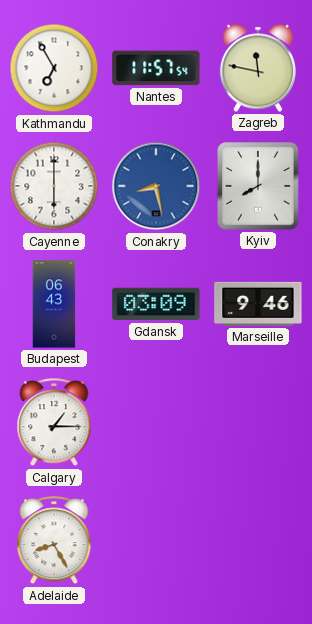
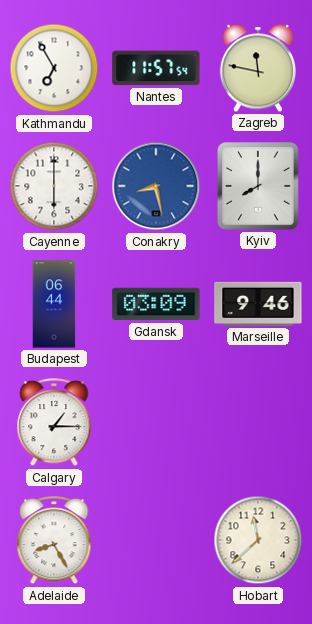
Budapest: 06:43 -> 06:44
Hobart: none -> 11:38
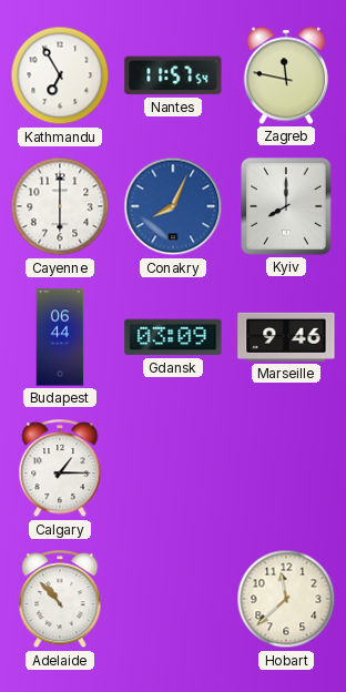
Conakry: 8:28 -> 8:04
Adelaide: 8:25 -> 10:53
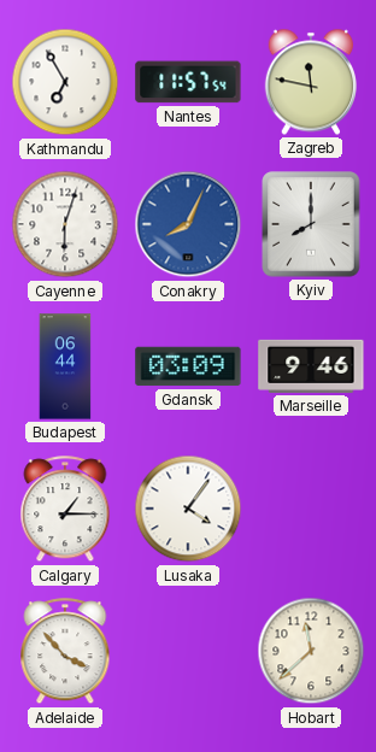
Cayenne: 6:00 -> 6:03
Lusaka: none -> 4:06
Adelaide: 10:53 -> 3:53
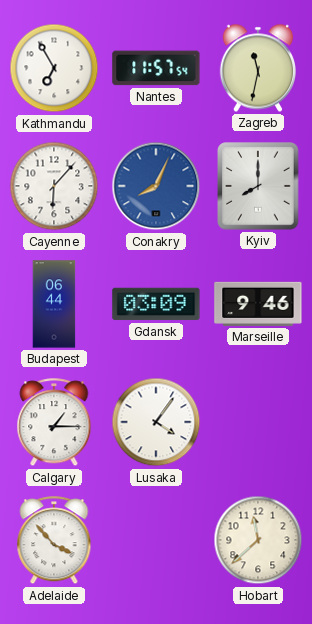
Zagreb: 11:47 -> 11:32
Cayenne: 6:03 -> 6:07
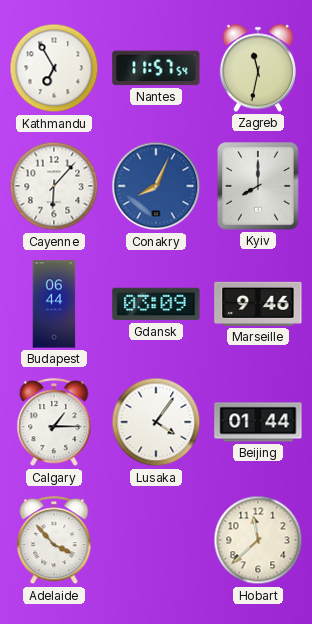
Beijing: none -> 01:44
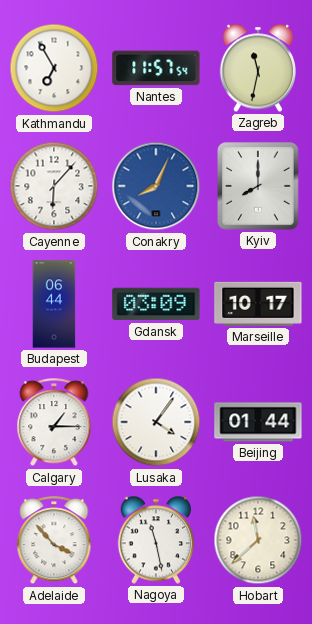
Marseille: 9:46 -> 10:17
Nagoya: none -> 11:28
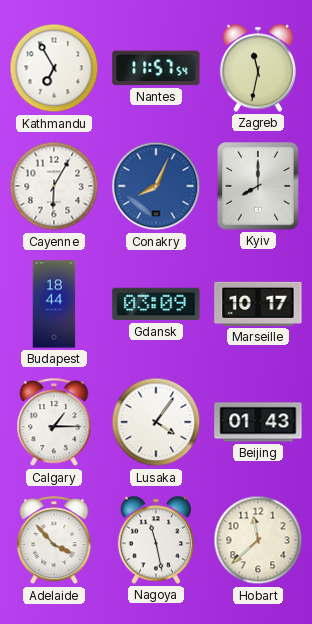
Cayenne: 6:07 -> 6:05
Budapest: 06:44 -> 18:44
Beijing: 01:44 -> 01:43
